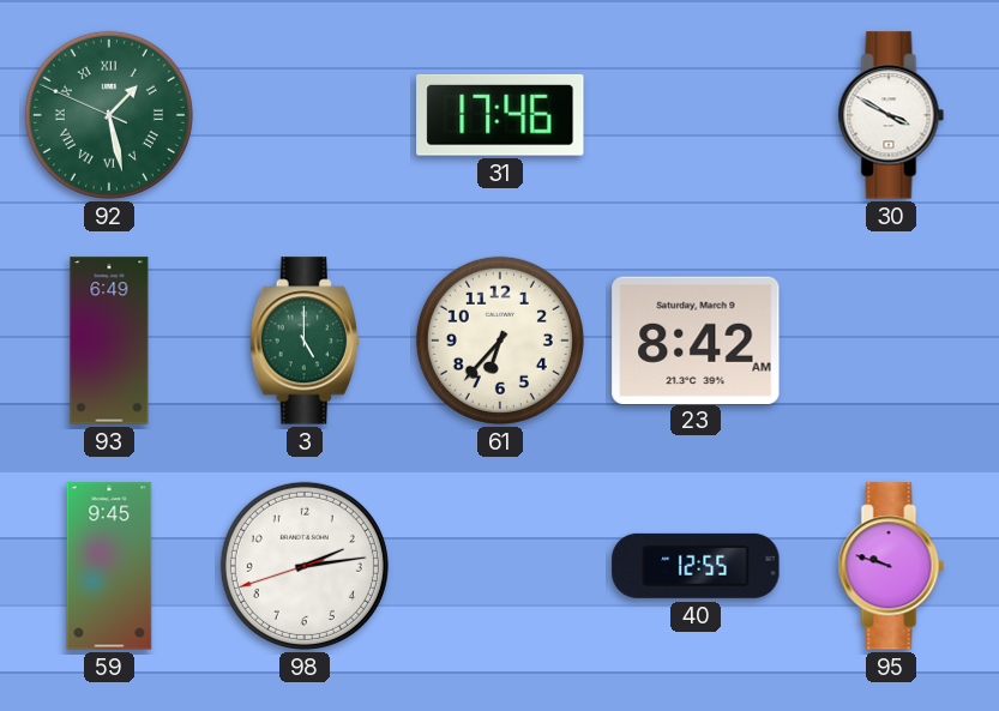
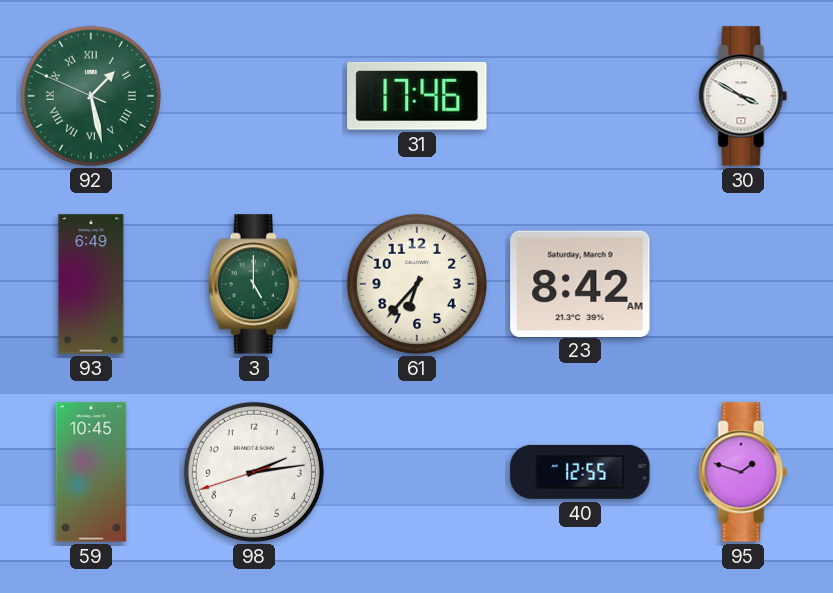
59: 9:45 -> 10:45
95: 9:48 -> 1:48
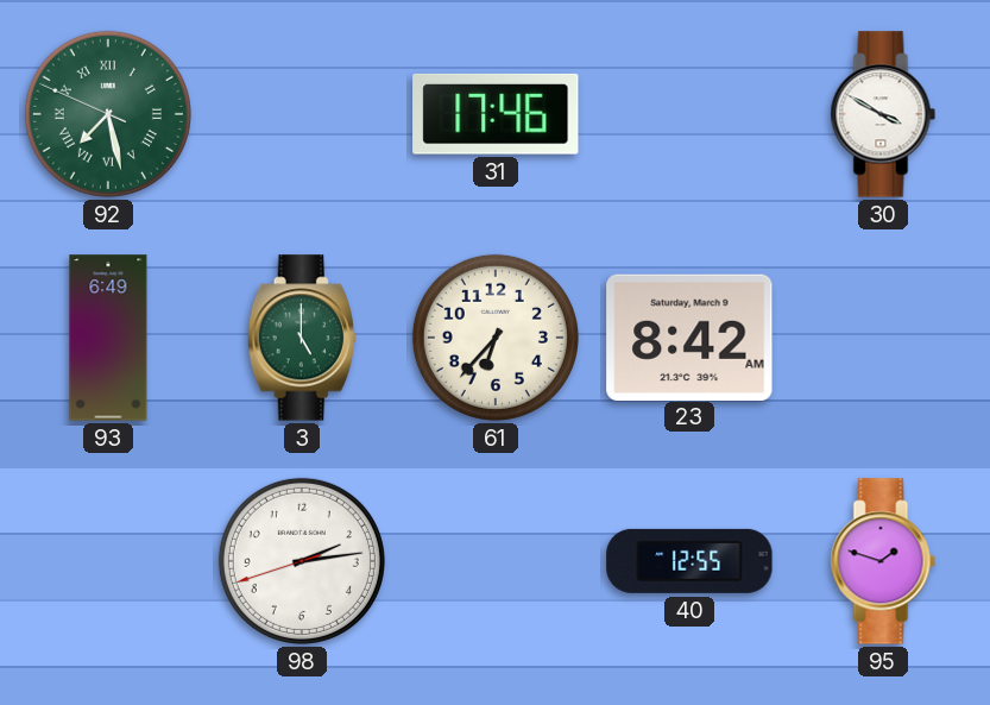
92: 1:27 -> 7:27
59: 10:45 -> none
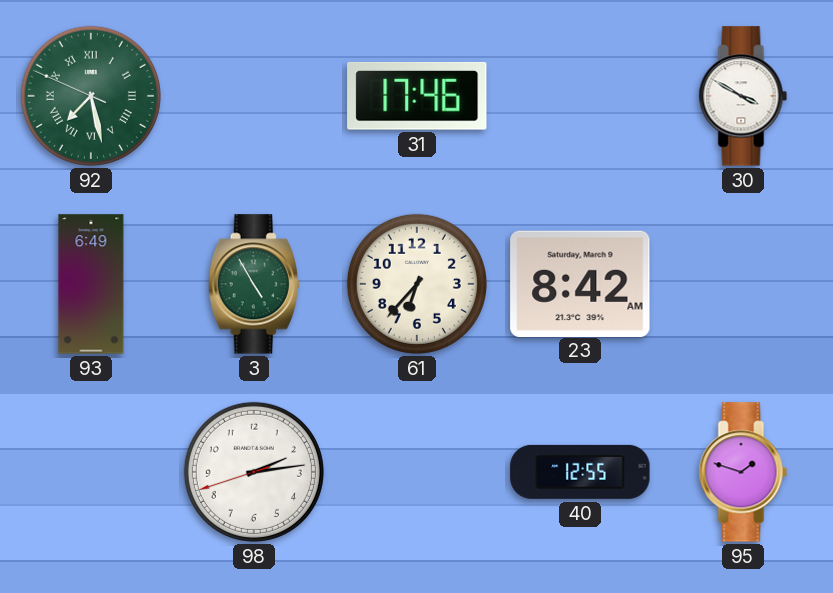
3: 5:00 -> 4:55
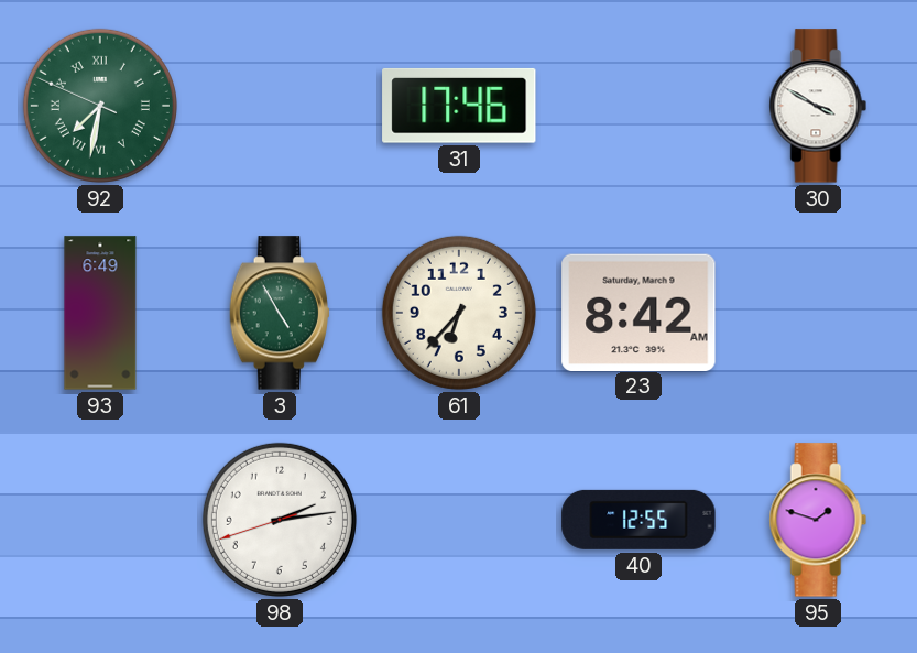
92: 7:27 -> 7:31
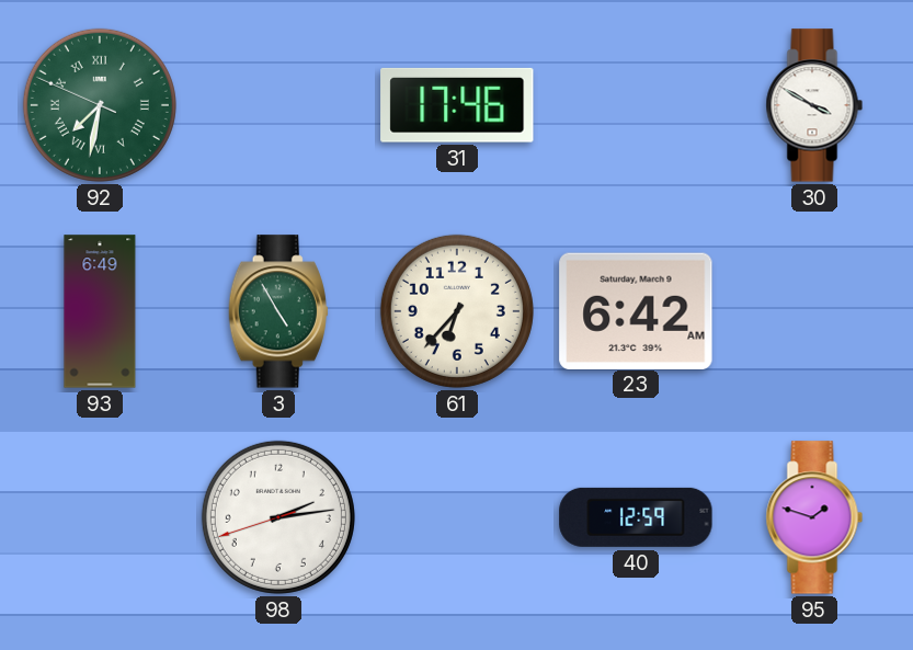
23: 8:42 -> 6:42
40: 12:55 -> 12:59
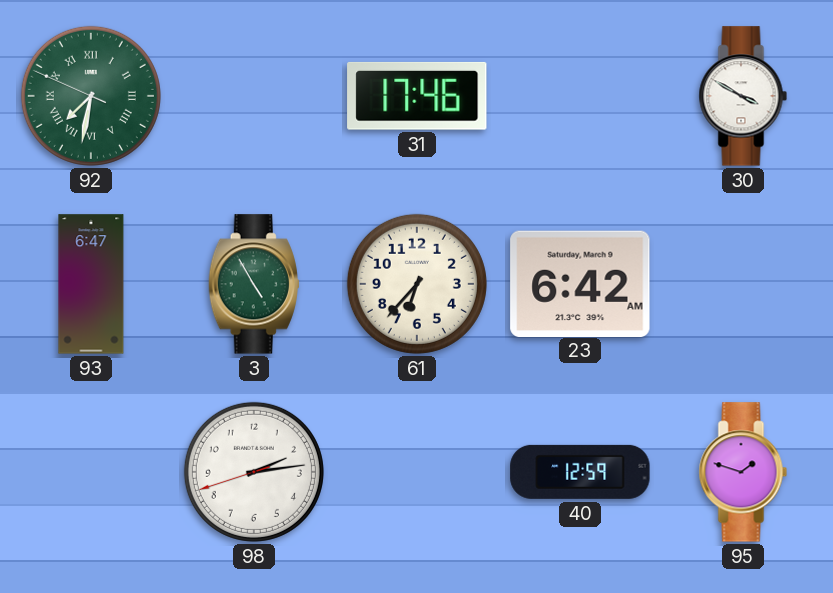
93: 6:49 -> 6:47
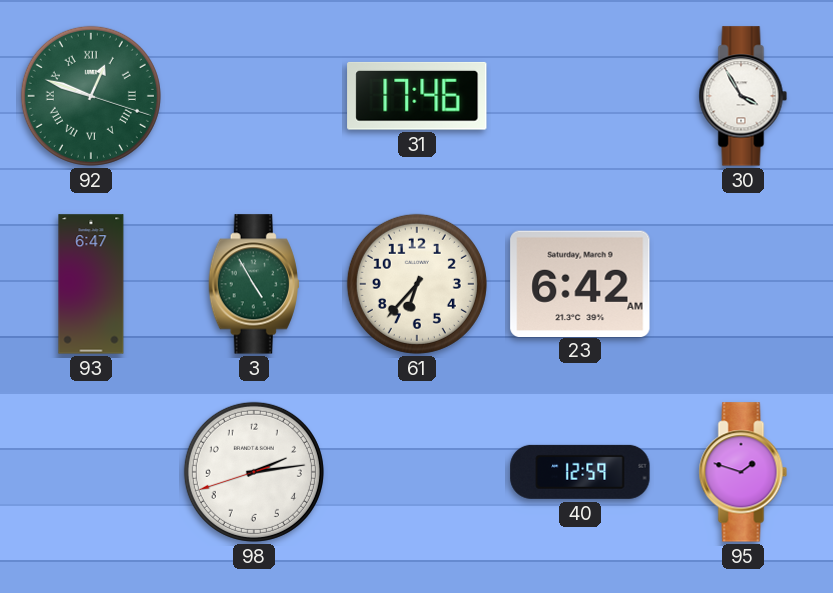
92: 7:31 -> 12:48
30: 3:50 -> 3:55
